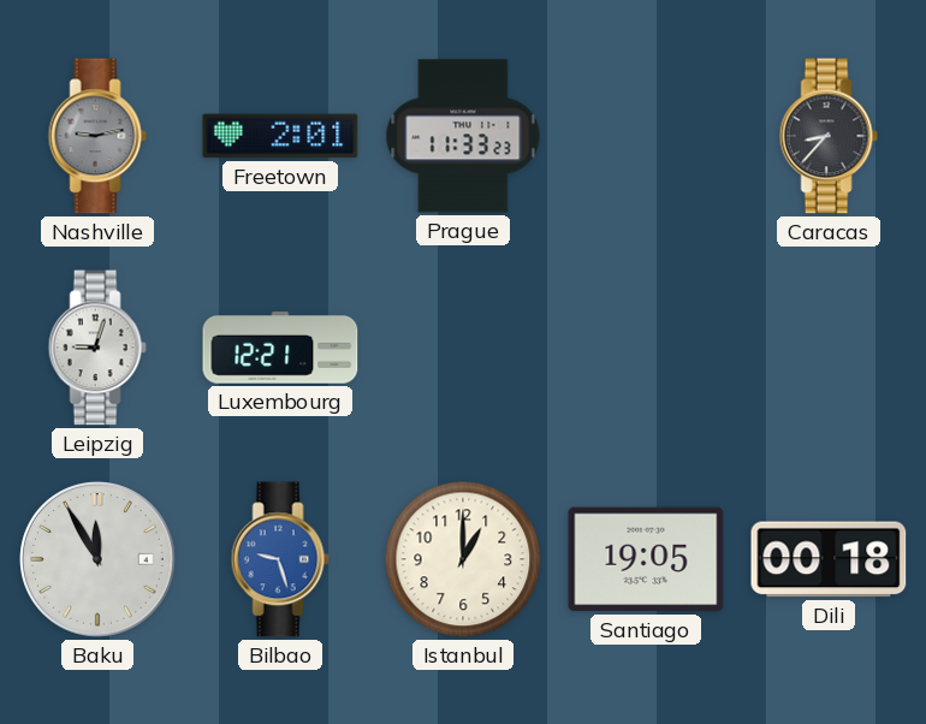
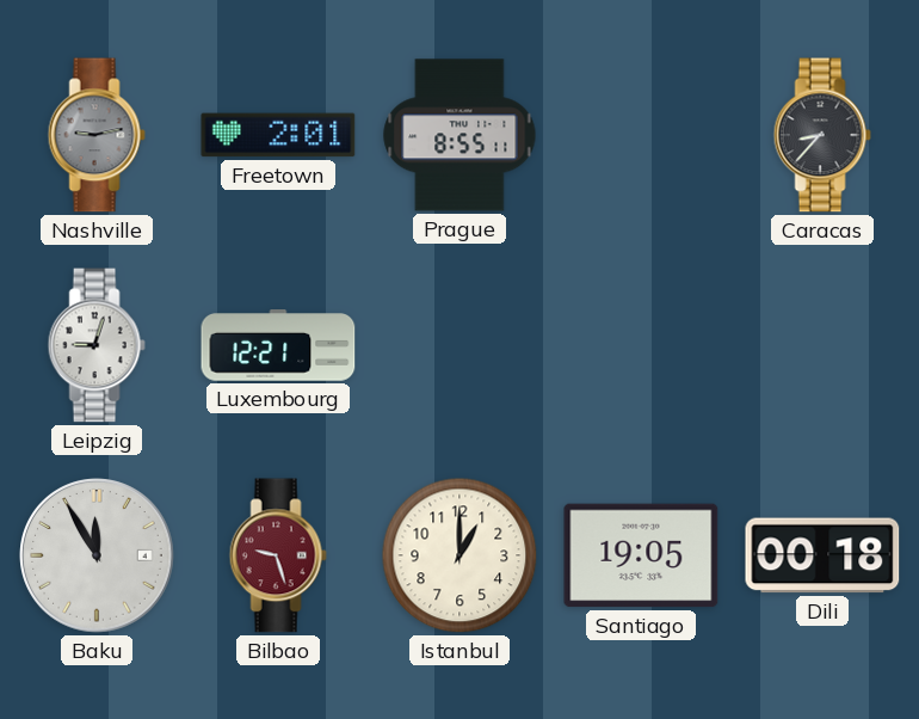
Prague: 11:33 -> 8:55
Bilbao dial: blue -> burgundy
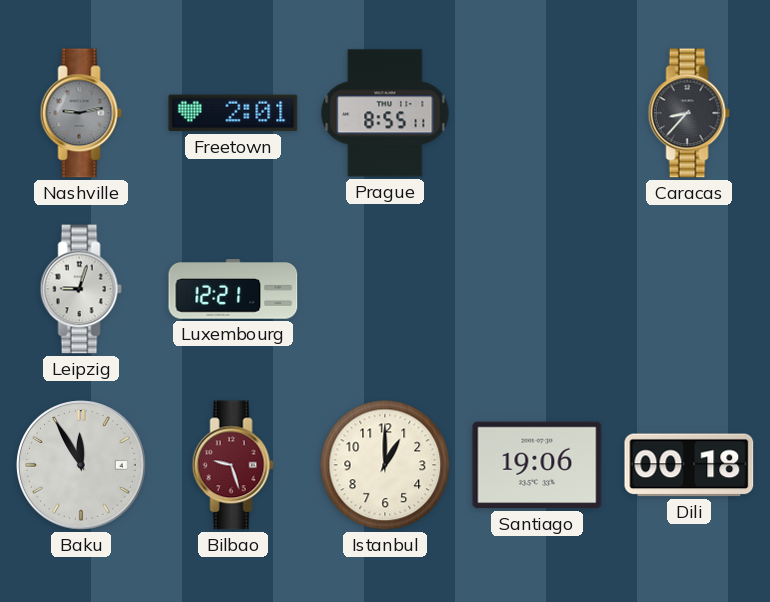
Santiago: 19:05 -> 19:06
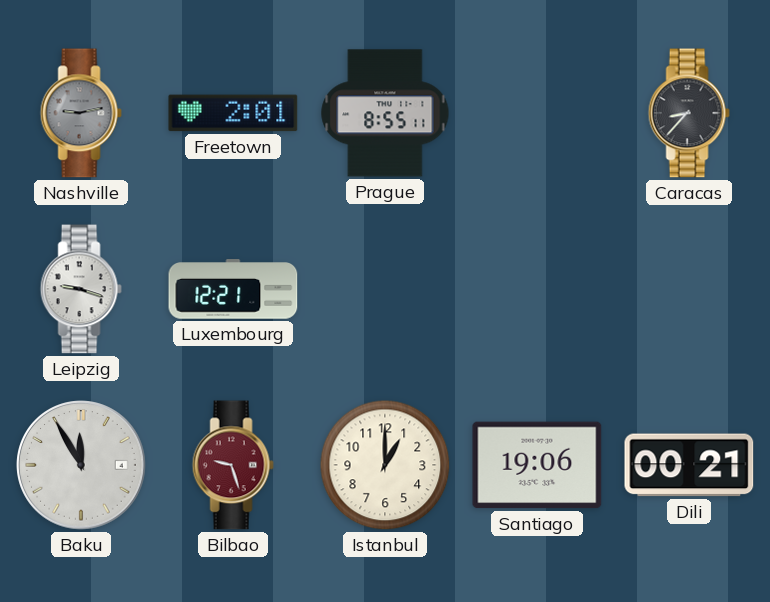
Leipzig: 9:03 -> 9:18
Dili: 00:18 -> 00:21
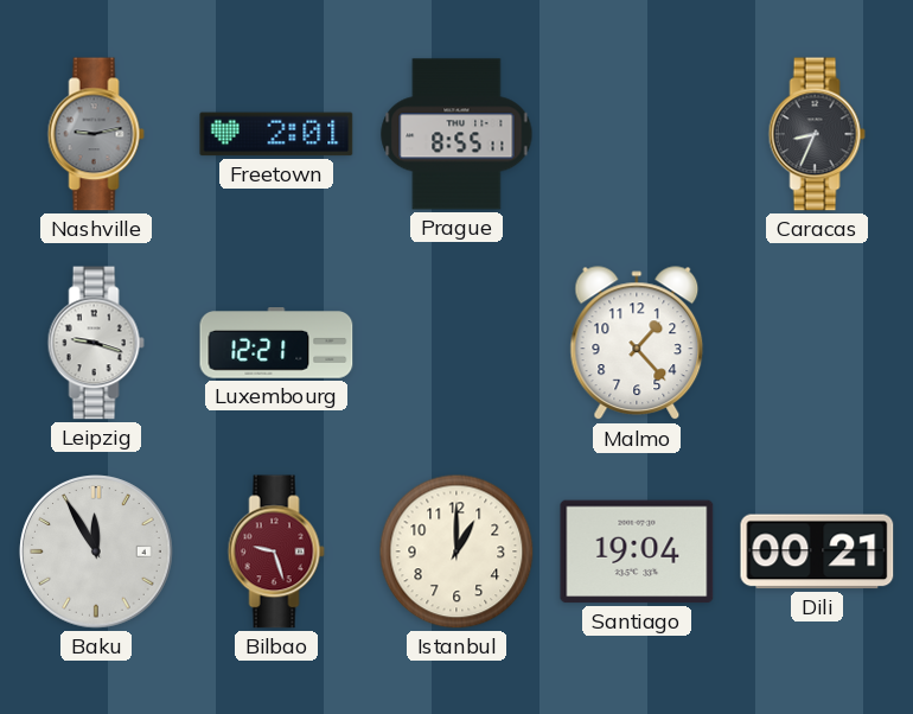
Caracas: 8:37 -> 8:34
Malmo: none -> 1:23
Santiago: 19:06 -> 19:04
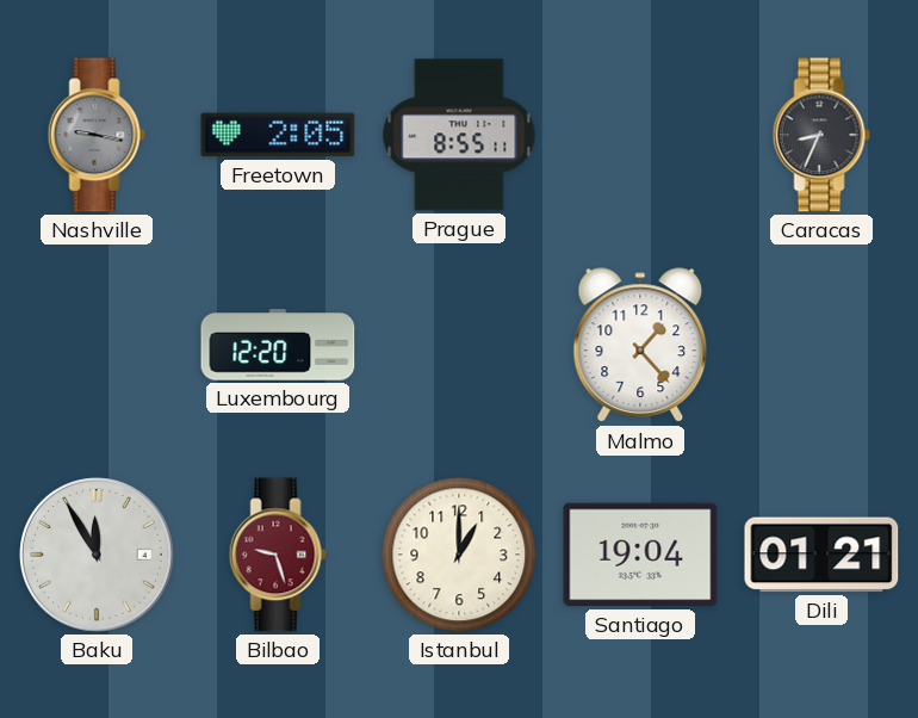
Nashville: 9:13 -> 9:17
Freetown: 2:01 -> 2:05
Leipzig: 9:18 -> none
Luxembourg: 12:21 -> 12:20
Dili: 00:21 -> 01:21
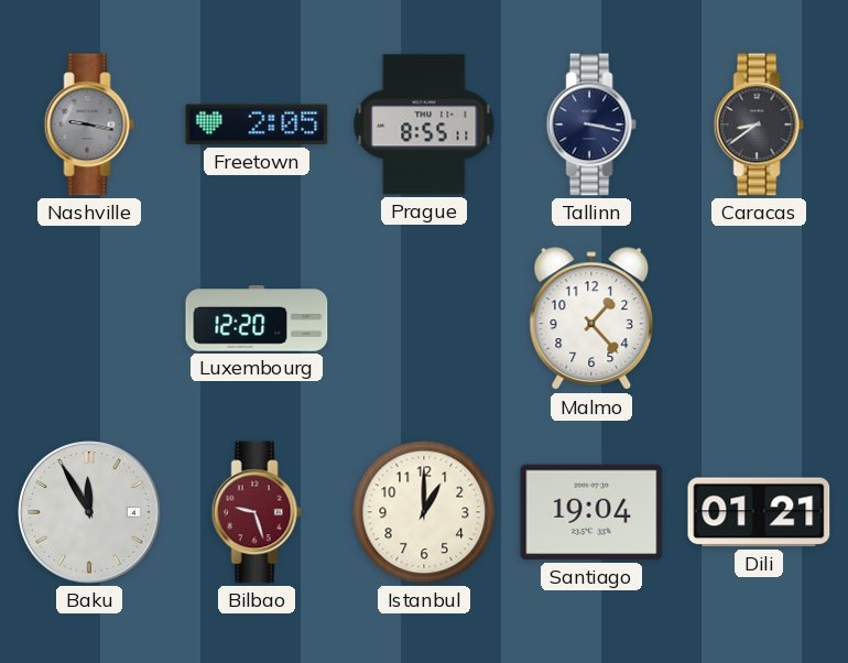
Tallinn: none -> 3:17
Caracas: 8:34 -> 8:39
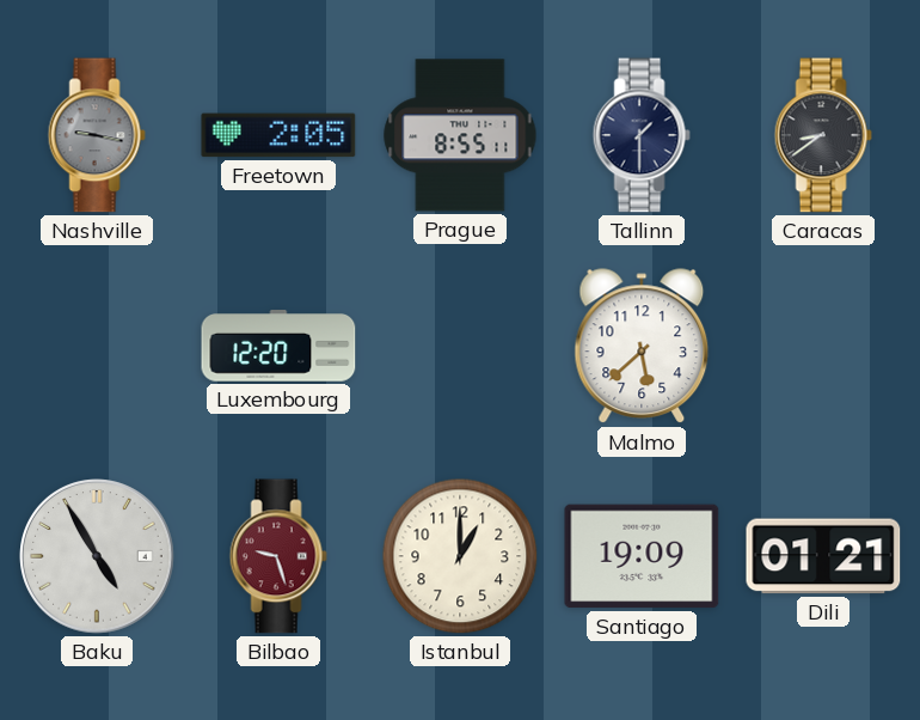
Tallinn: 3:17 -> 1:30
Malmo: 1:23 -> 5:38
Baku: 11:55 -> 4:55
Santiago: 19:04 -> 19:09
